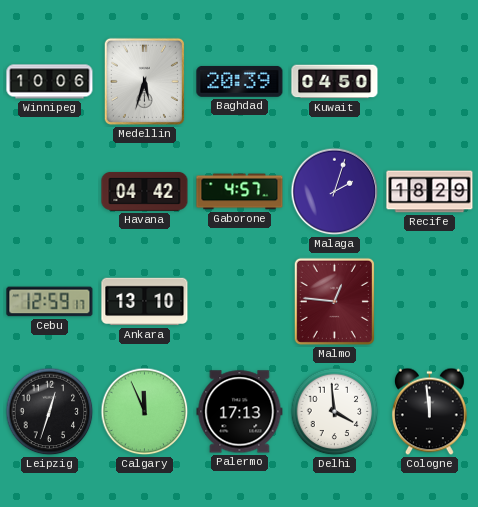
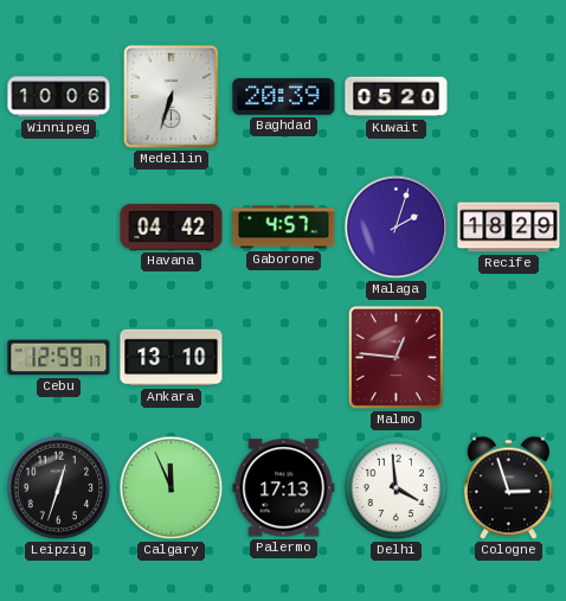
Medellin: 5:33 -> 6:33
Kuwait: 04:50 -> 05:20
Cologne: 11:59 -> 2:57
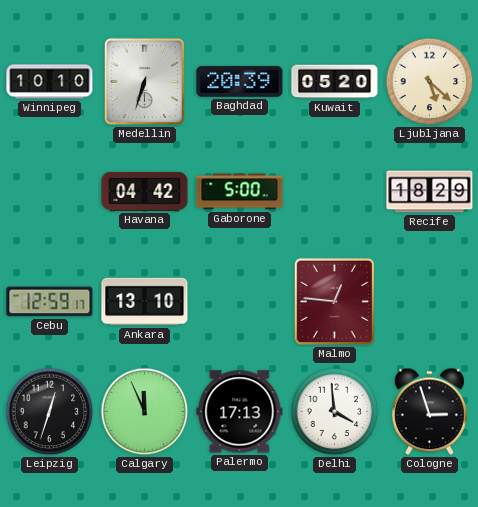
Winnipeg: 10:06 -> 10:10
Ljubljana: none -> 5:22
Gaborone: 4:57 -> 5:00
Malaga: 2:03 -> none
